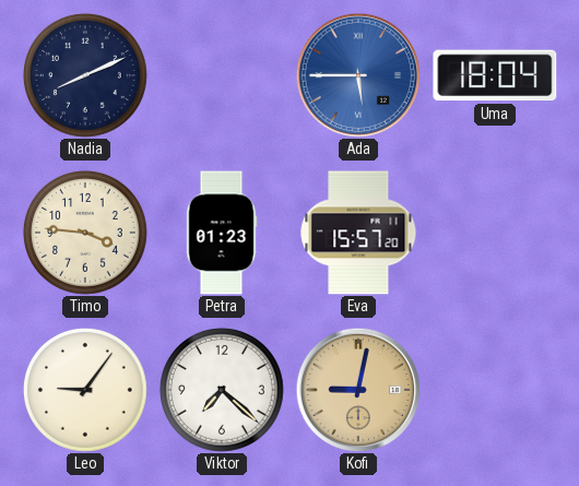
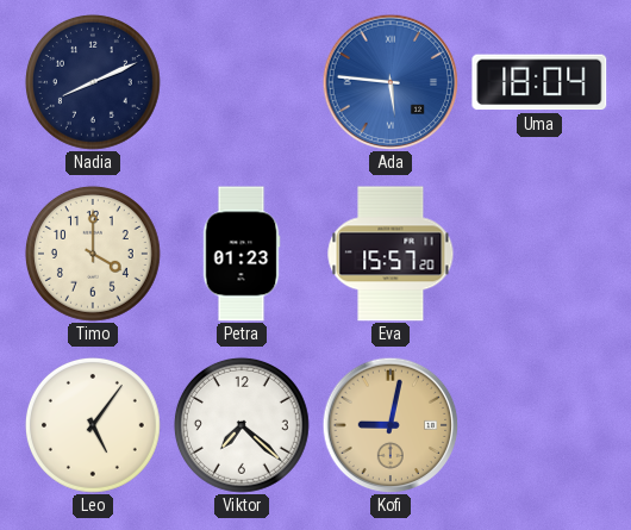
Ada: 5:45 -> 5:46
Timo: 3:46 -> 4:00
Leo: 9:06 -> 5:06
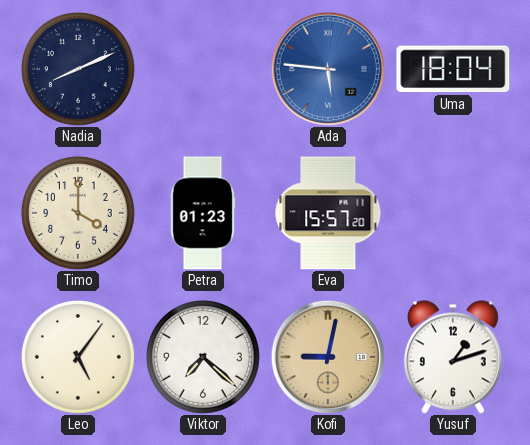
Yusuf: none -> 1:12
